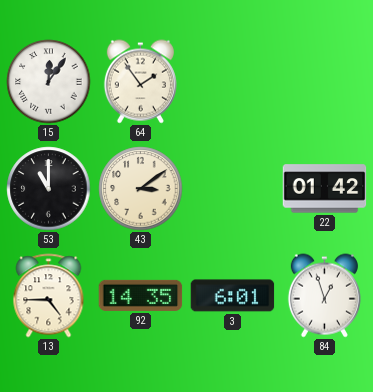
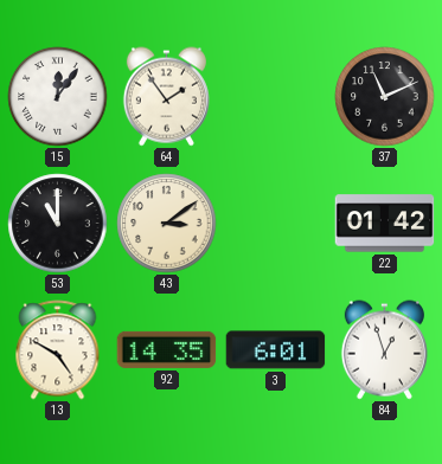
37: none -> 11:11
13: 4:45 -> 4:50
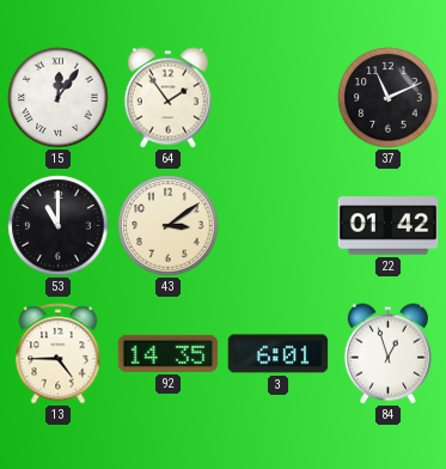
13: 4:50 -> 4:45
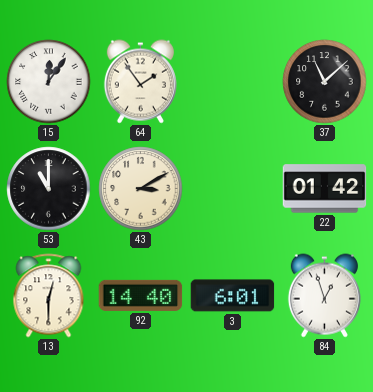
37: 11:11 -> 11:08
43: 3:09 -> 3:10
13: 4:45 -> 12:30
92: 14:35 -> 14:40
